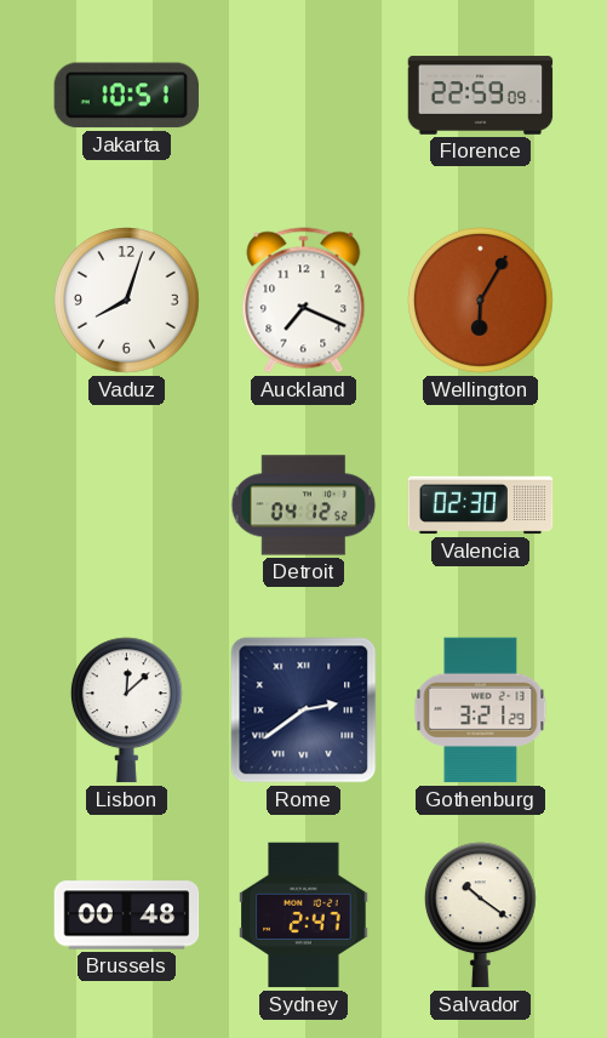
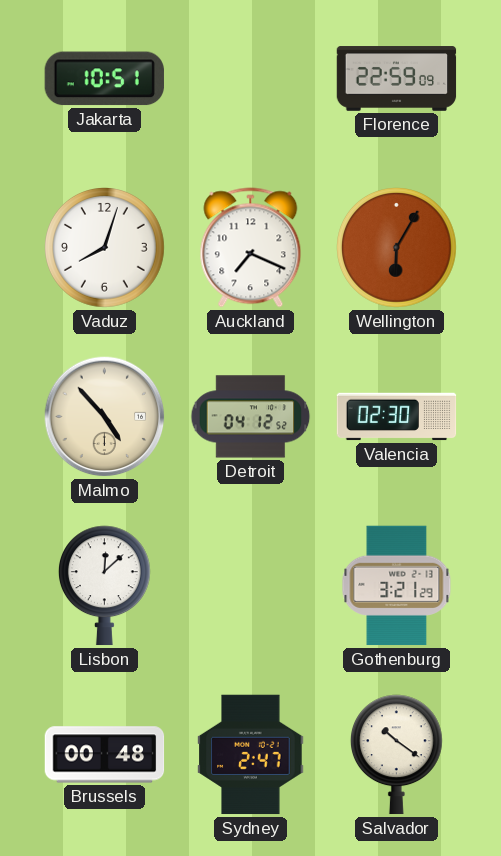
Malmo: none -> 4:53
Rome: 2:39 -> none
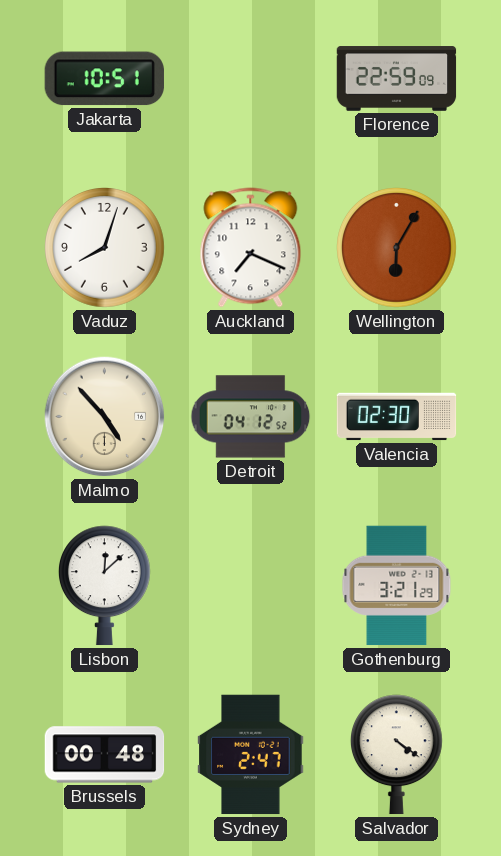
Salvador: 10:21 -> 4:21
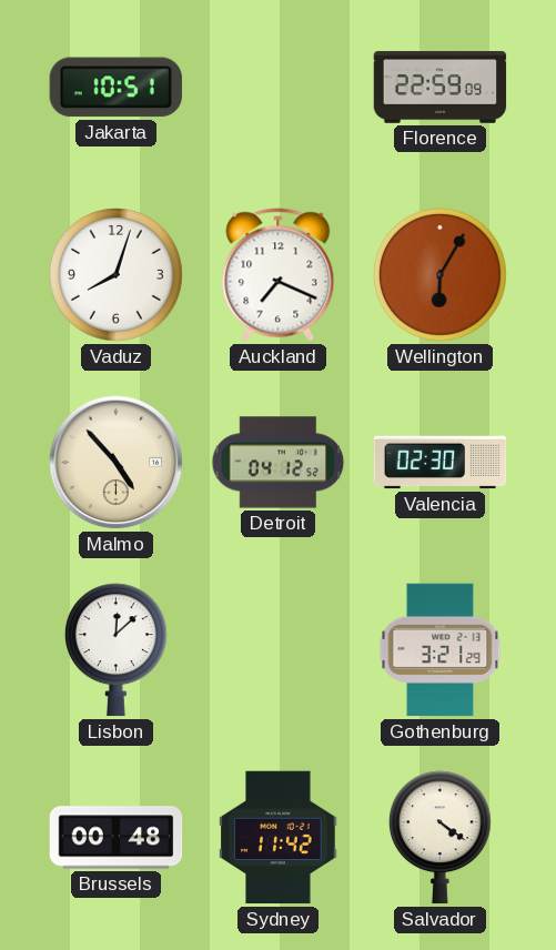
Sydney: 2:47 -> 11:42
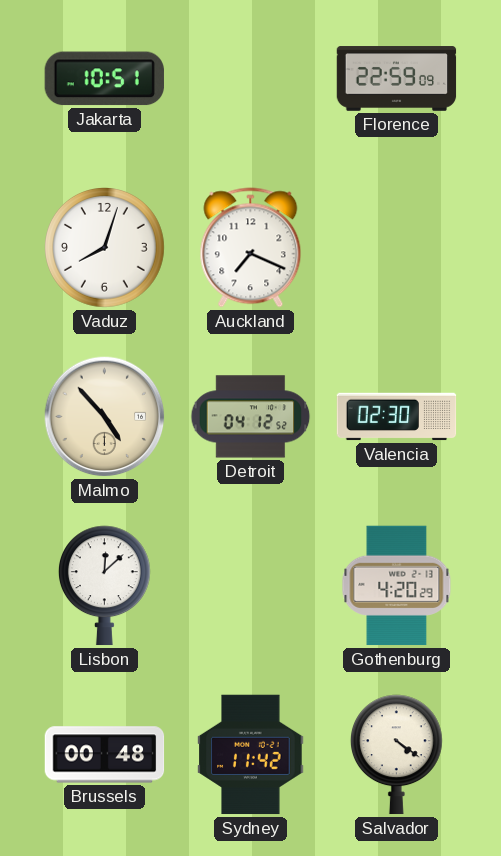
Wellington: 6:05 -> none
Gothenburg: 3:21 -> 4:20
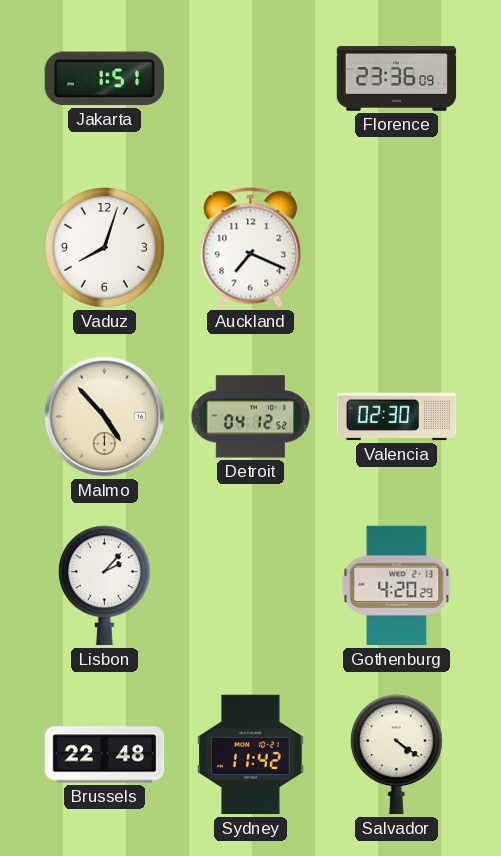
Jakarta: 10:51 -> 1:51
Florence: 22:59 -> 23:36
Lisbon: 12:08 -> 2:07
Brussels: 00:48 -> 22:48
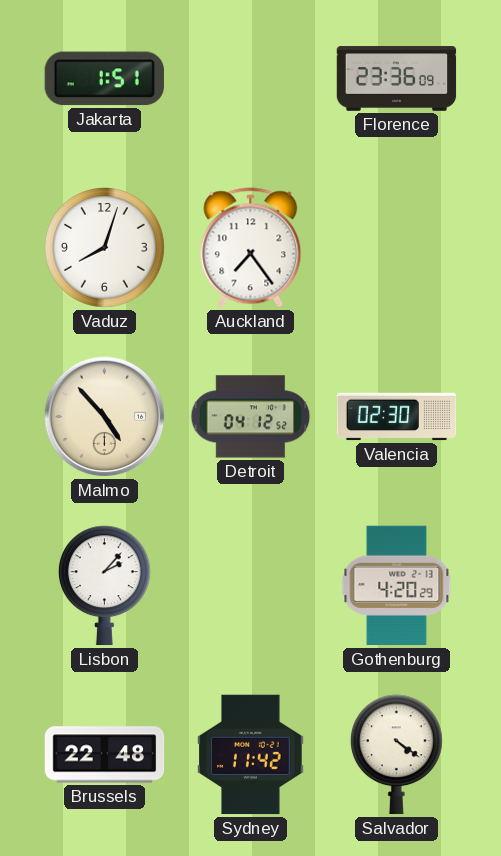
Auckland: 7:19 -> 7:24
